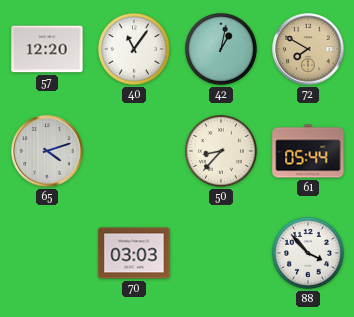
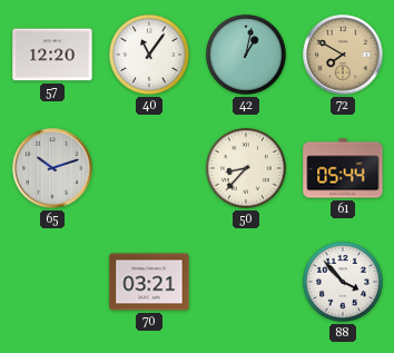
65: 4:12 -> 10:12
70: 03:03 -> 03:21
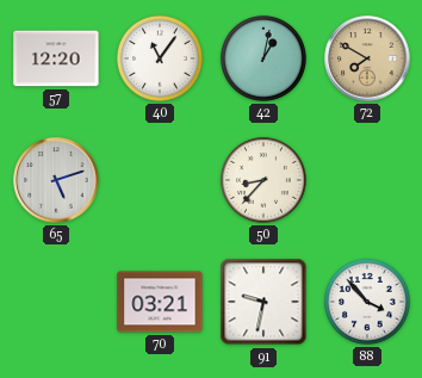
65: 10:12 -> 5:12
61: 05:44 -> none
91: none -> 9:32
